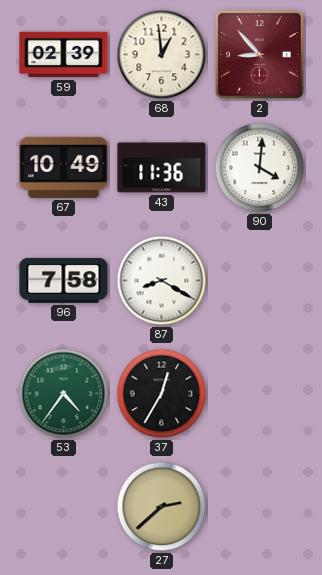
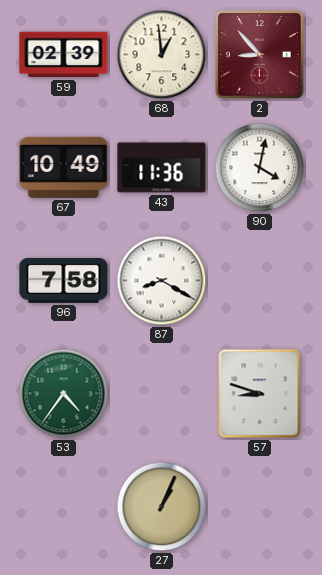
90: 4:01 -> 4:02
37: 12:35 -> none
57: none -> 8:48
27: 2:38 -> 1:04
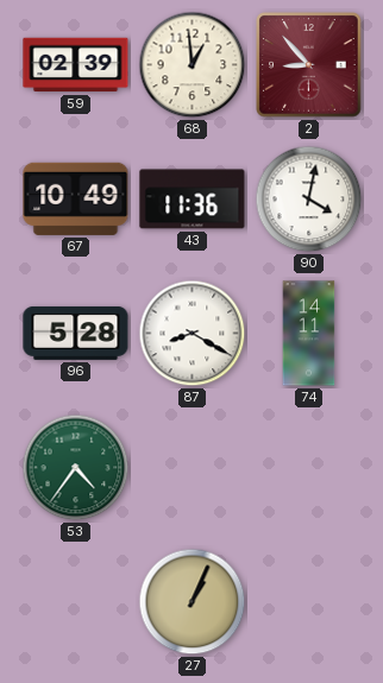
96: 7:58 -> 5:28
74: none -> 14:11
57: 8:48 -> none
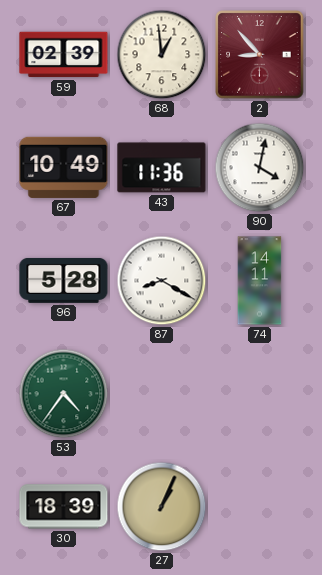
30: none -> 18:39
